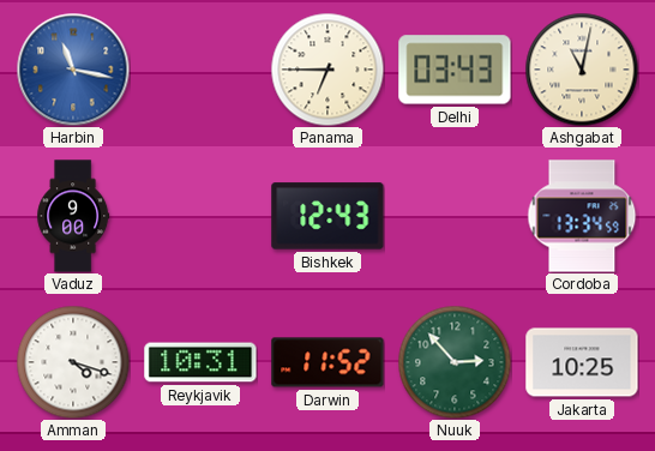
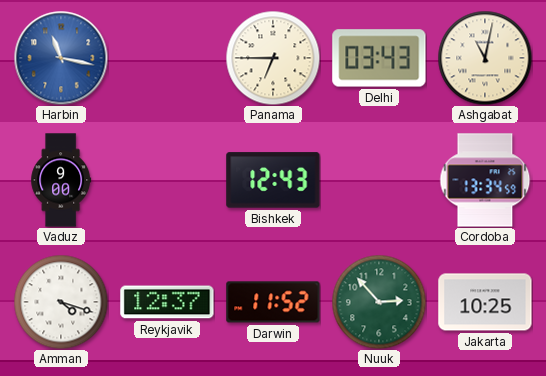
Reykjavik: 10:31 -> 12:37
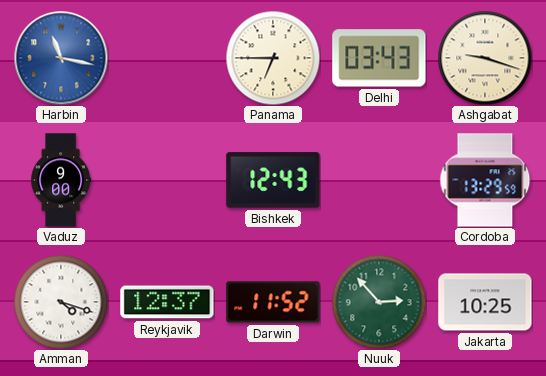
Ashgabat: 11:02 -> 9:18
Cordoba: 13:34 -> 13:29
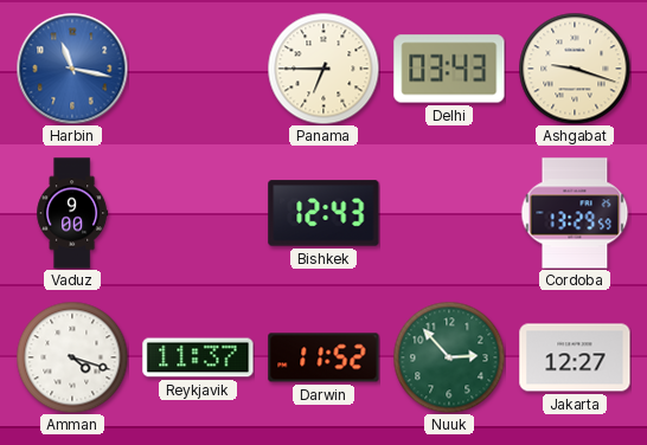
Reykjavik: 12:37 -> 11:37
Jakarta: 10:25 -> 12:27
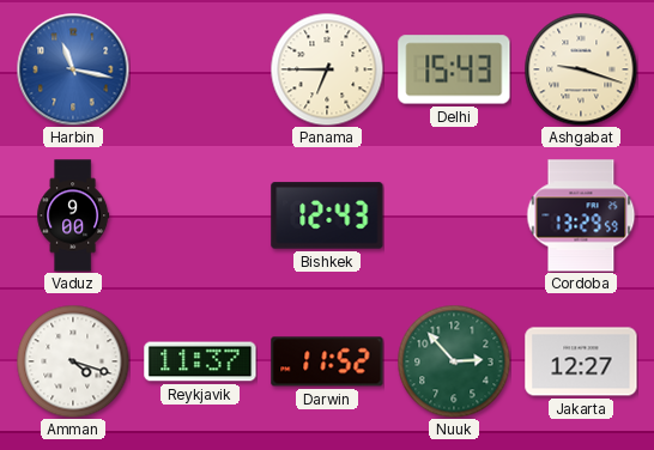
Delhi: 03:43 -> 15:43
